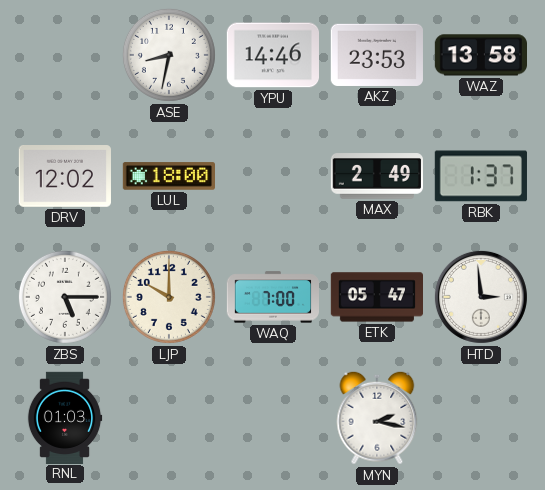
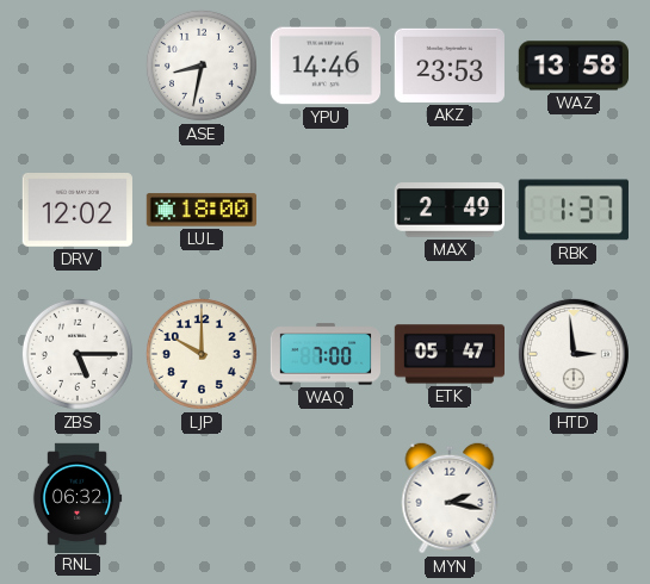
RNL: 01:03 -> 06:32
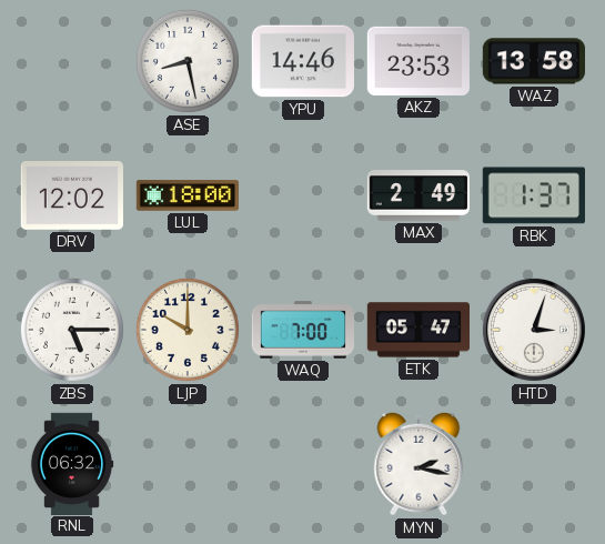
ASE: 8:32 -> 8:28
HTD: 2:59 -> 3:03
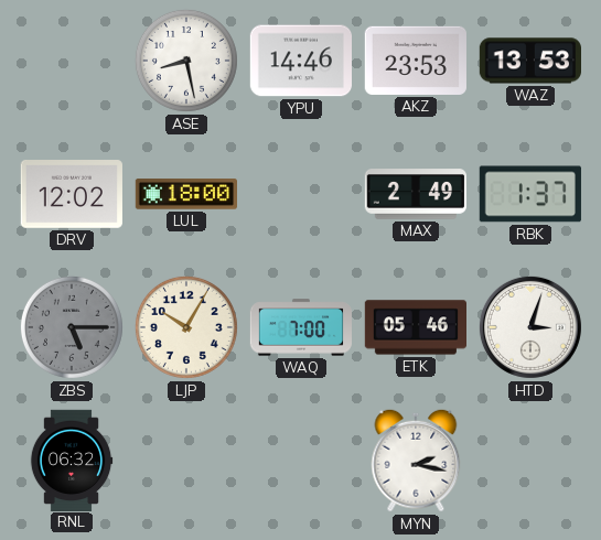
WAZ: 13:58 -> 13:53
ZBS dial: white -> grey
LJP: 10:00 -> 10:05
ETK: 05:47 -> 05:46
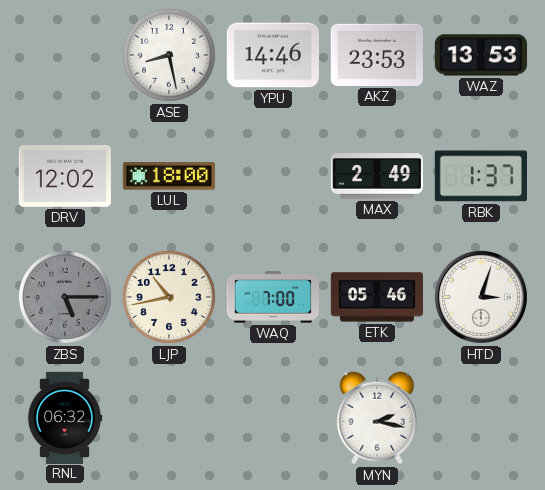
LJP: 10:05 -> 10:43
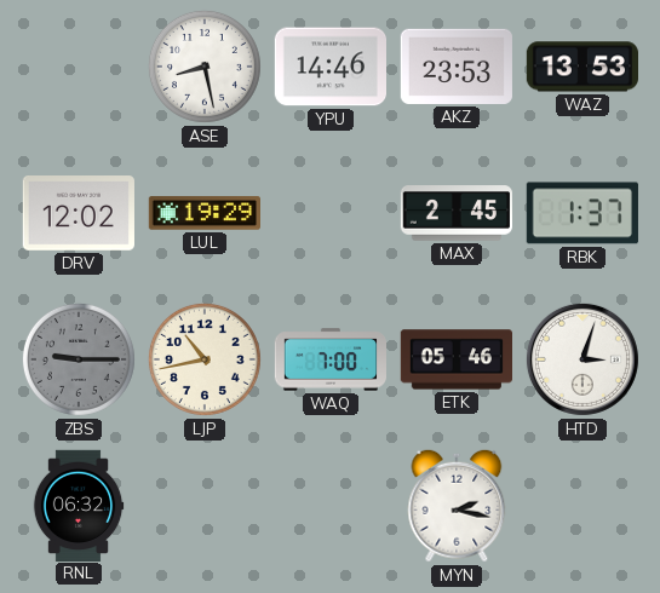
LUL: 18:00 -> 19:29
MAX: 2:49 -> 2:45
ZBS: 5:15 -> 9:15
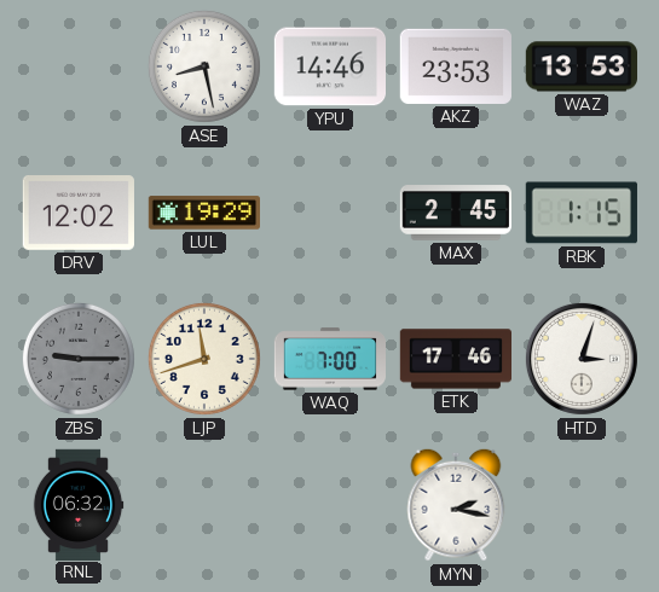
RBK: 1:37 -> 1:15
LJP: 10:43 -> 11:42
ETK: 05:46 -> 17:46
